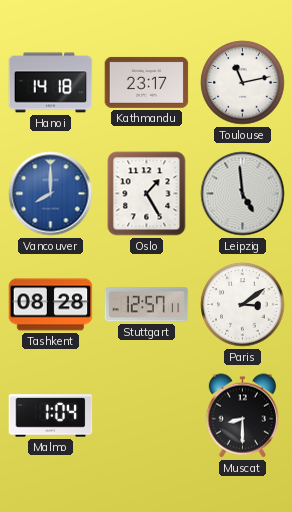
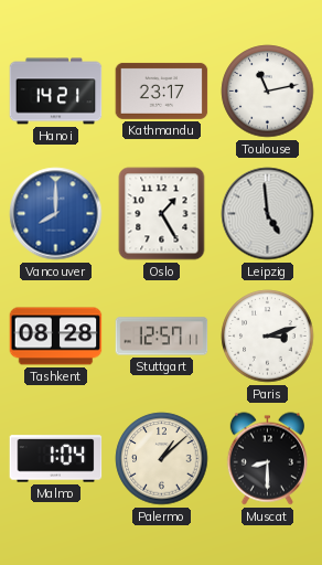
Hanoi: 14:18 -> 14:21
Paris: 3:09 -> 3:12
Palermo: none -> 1:08
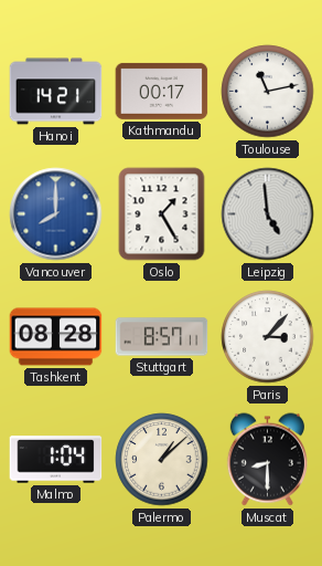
Kathmandu: 23:17 -> 00:17
Stuttgart: 12:57 -> 8:57
Paris: 3:12 -> 3:07
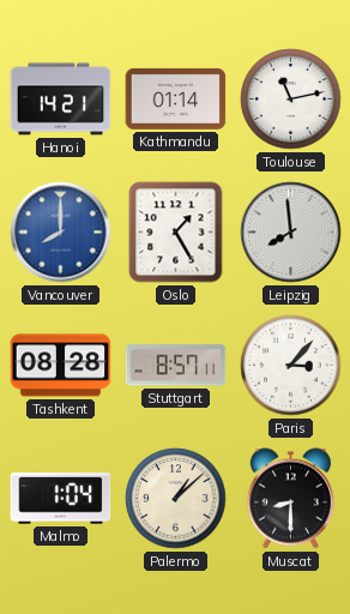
Kathmandu: 00:17 -> 01:14
Leipzig: 4:59 -> 7:59
